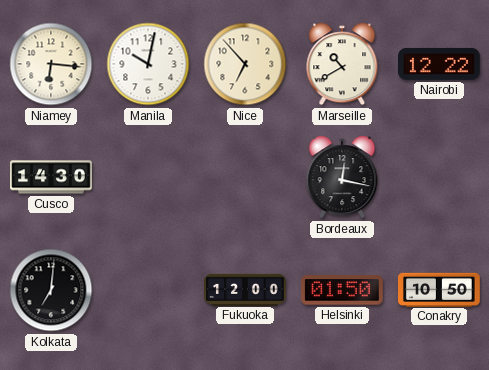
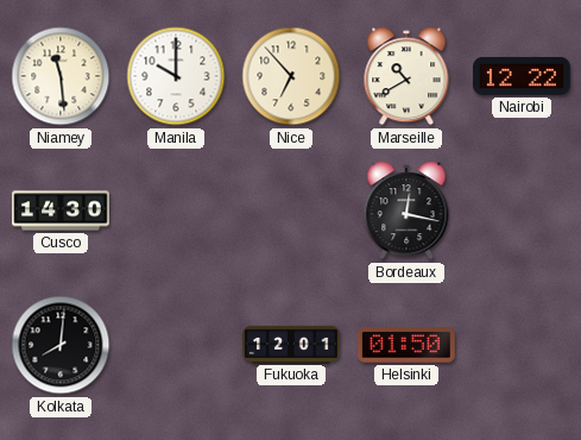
Niamey: 6:16 -> 11:29
Manila: 10:02 -> 10:00
Kolkata: 7:01 -> 8:01
Fukuoka: 12:00 -> 12:01
Conakry: 10:50 -> none
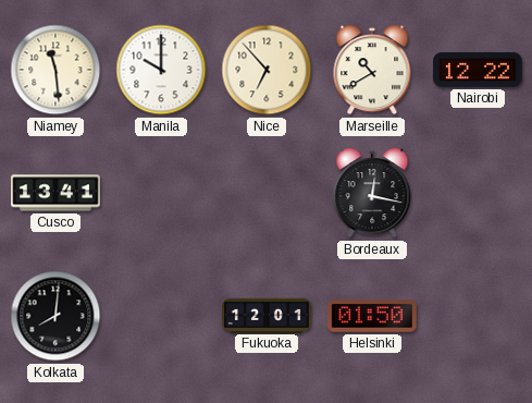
Cusco: 14:30 -> 13:41
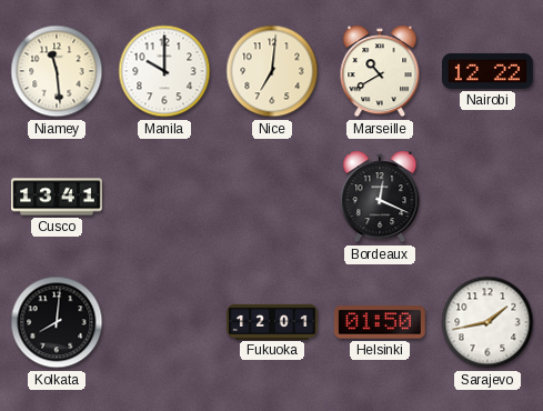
Nice: 6:53 -> 7:01
Bordeaux: 12:17 -> 12:19
Sarajevo: none -> 1:43
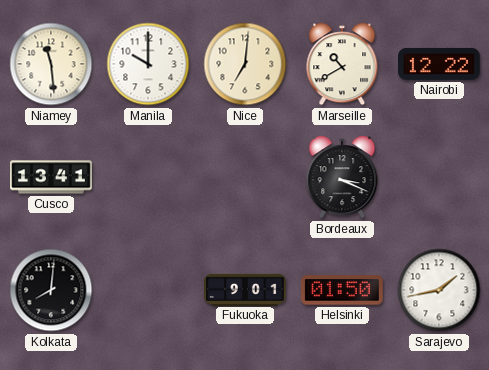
Bordeaux: 12:19 -> 3:19
Fukuoka: 12:01 -> 9:01
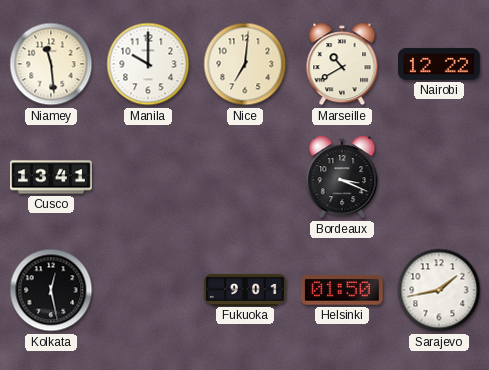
Kolkata: 8:01 -> 12:28
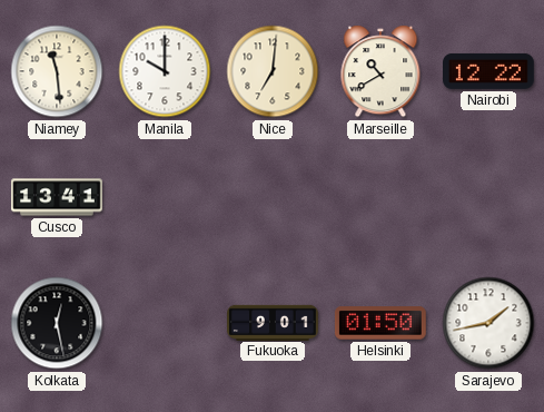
Bordeaux: 3:19 -> none
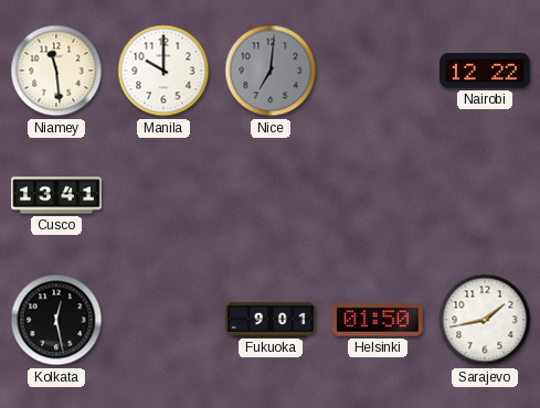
Nice dial: cream -> grey
Marseille: 10:40 -> none
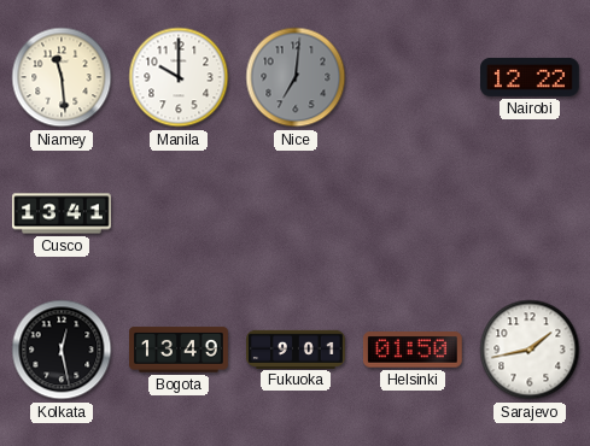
Bogota: none -> 13:49
